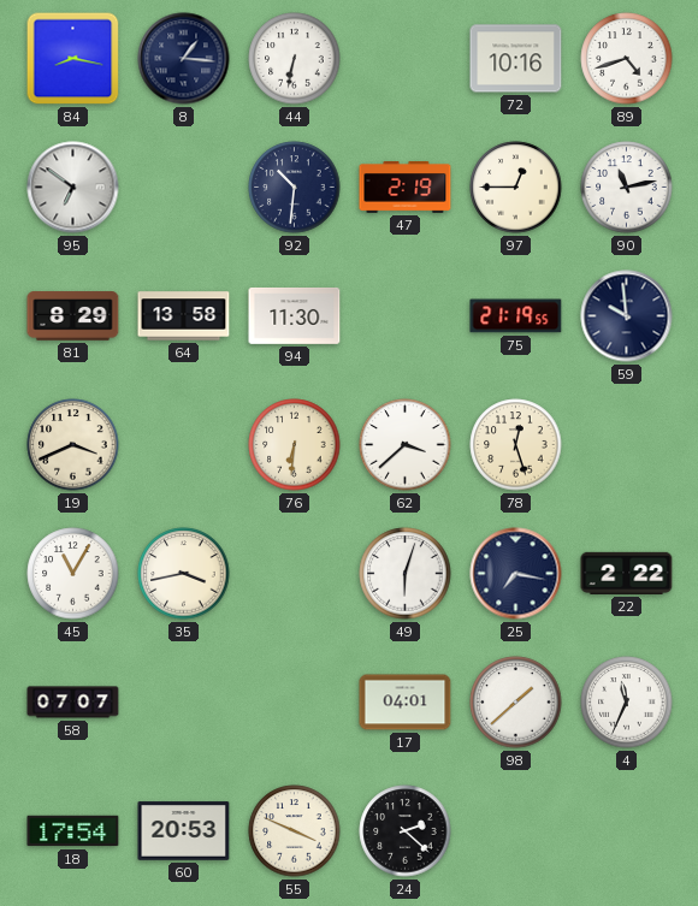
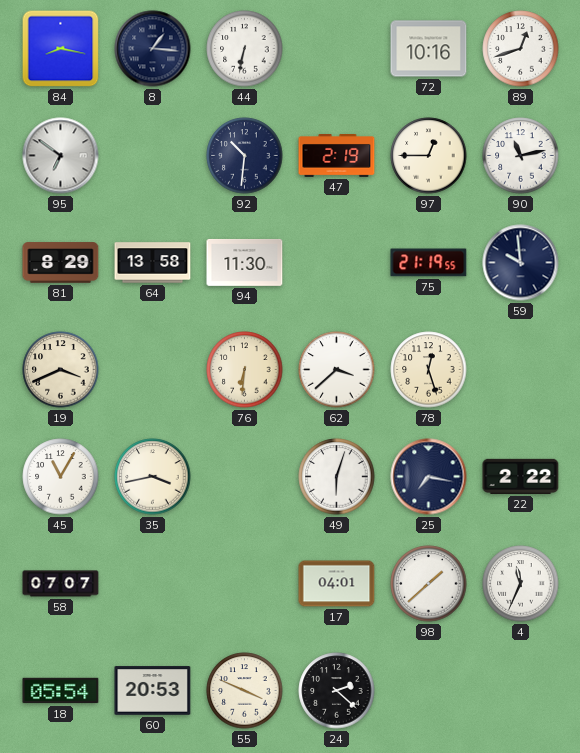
89: 4:42 -> 12:42
18: 17:54 -> 05:54
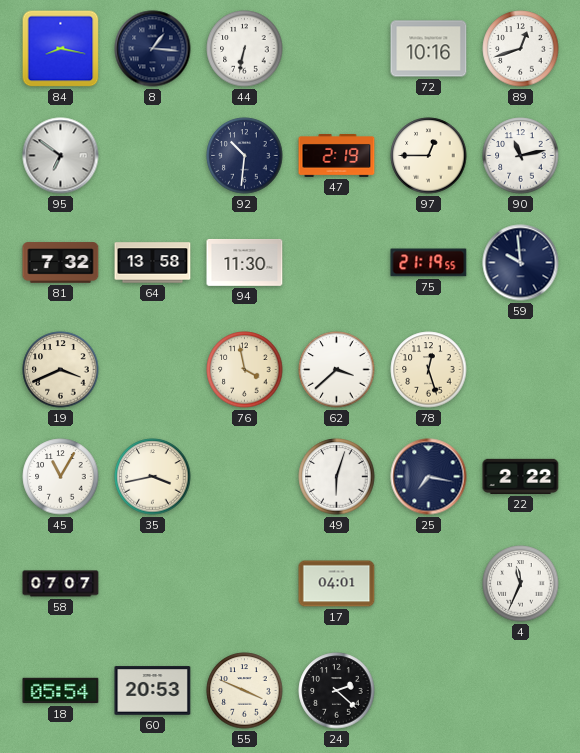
81: 8:29 -> 7:32
76: 6:31 -> 3:58
98: 1:38 -> none
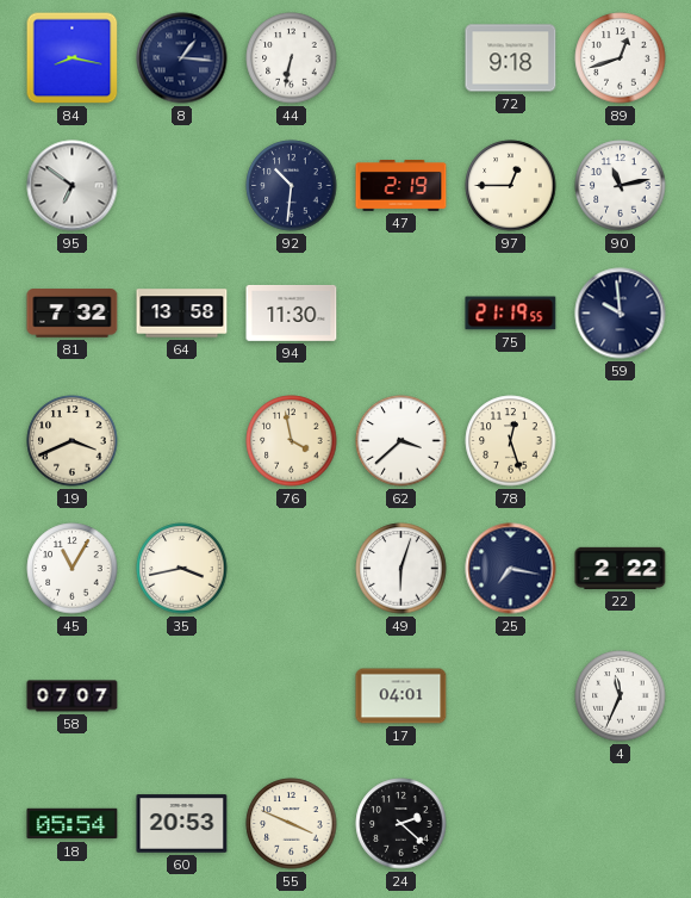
72: 10:16 -> 9:18
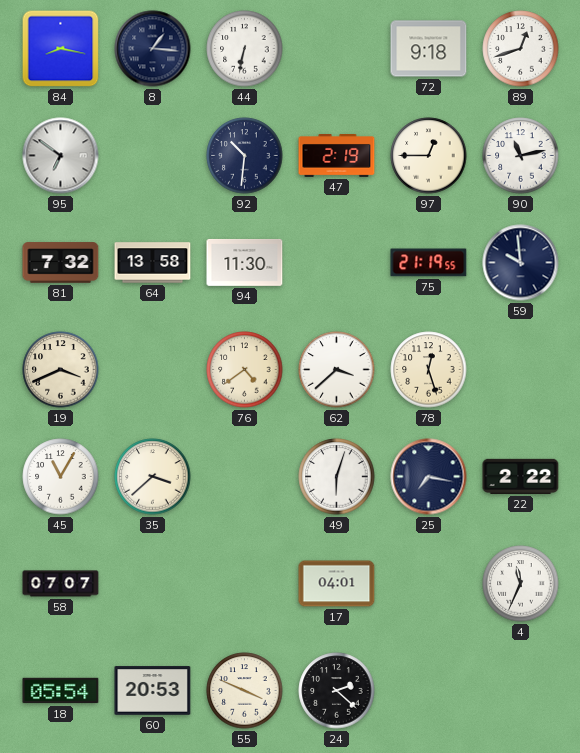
76: 3:58 -> 4:39
35: 3:43 -> 3:38
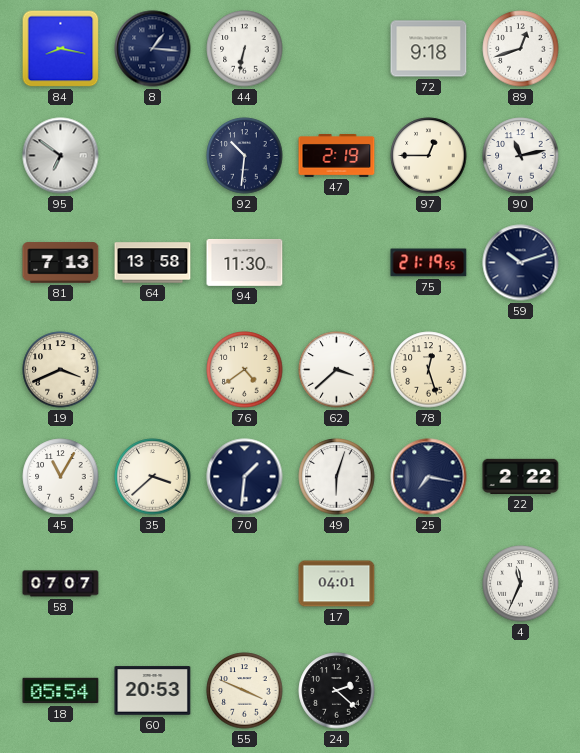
81: 7:32 -> 7:13
59: 9:59 -> 10:12
70: none -> 1:31
